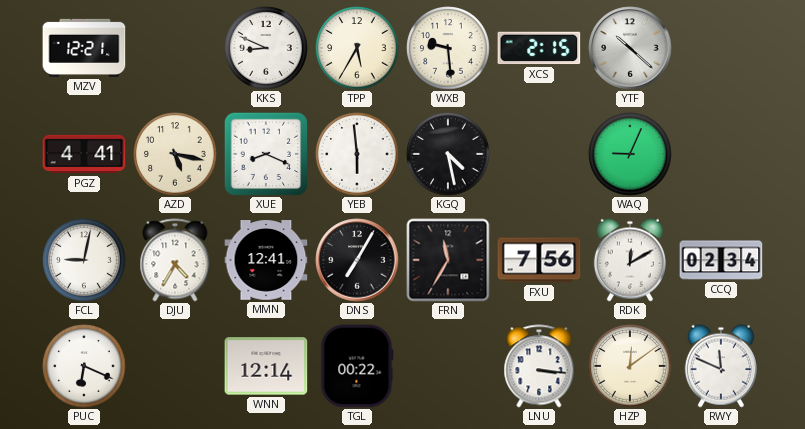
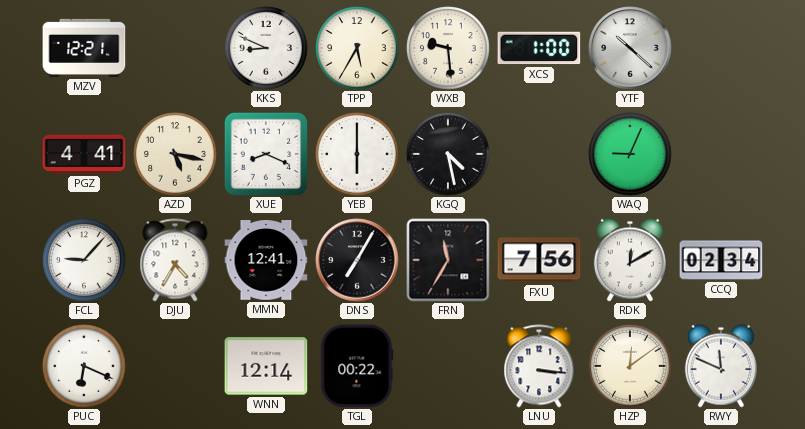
XCS: 2:15 -> 1:00
YEB: 5:59 -> 6:00
FCL: 9:02 -> 9:07
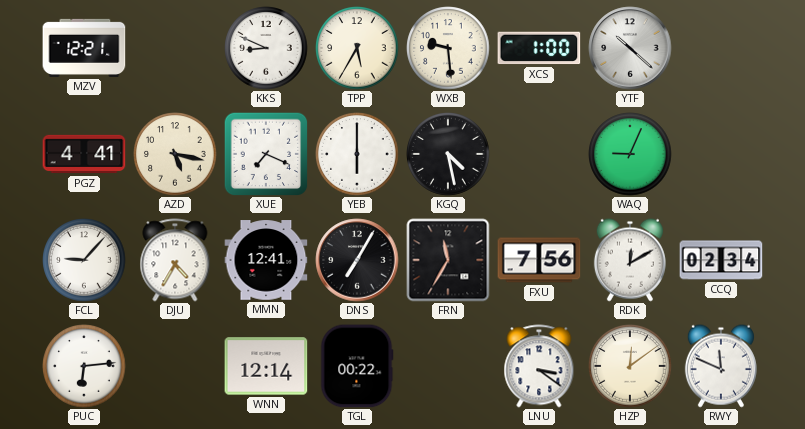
XUE: 8:19 -> 7:19
PUC: 6:19 -> 6:14
LNU: 3:16 -> 3:21
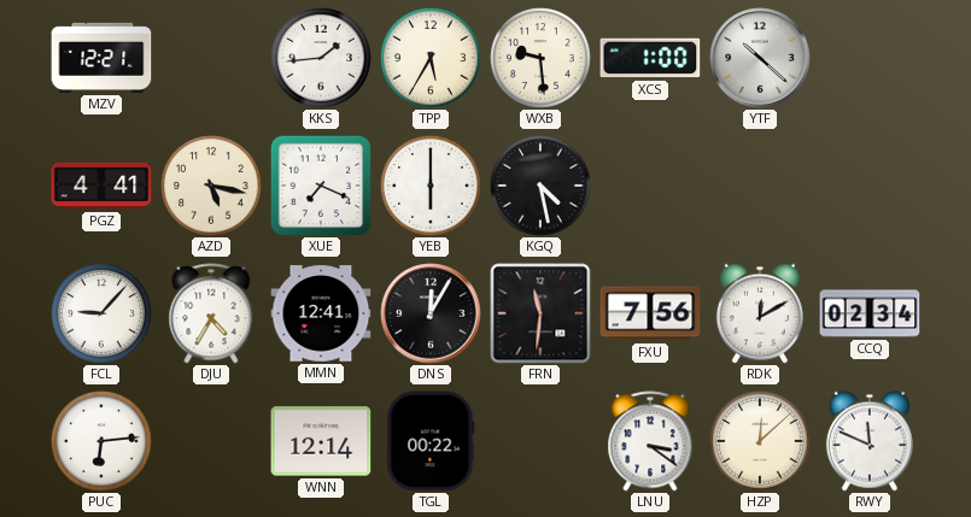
KKS: 8:49 -> 1:44
WAQ: 9:04 -> none
DNS: 7:05 -> 12:05
FRN: 11:35 -> 11:31
HZP: 12:09 -> 12:08
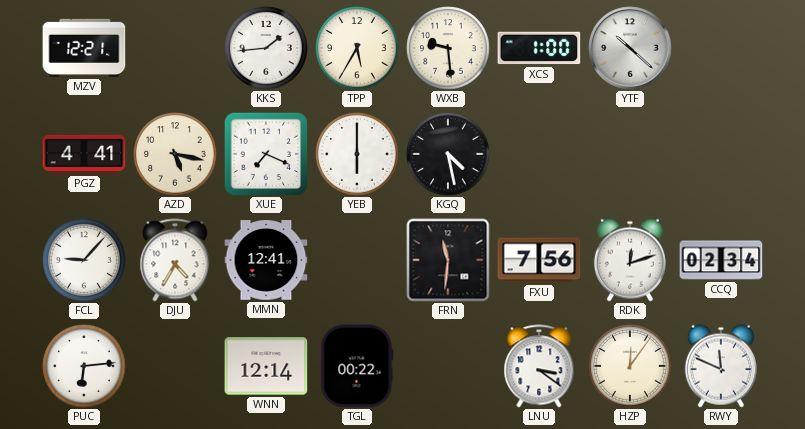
DNS: 12:05 -> none
RDK: 12:10 -> 12:12
HZP: 12:08 -> 12:06
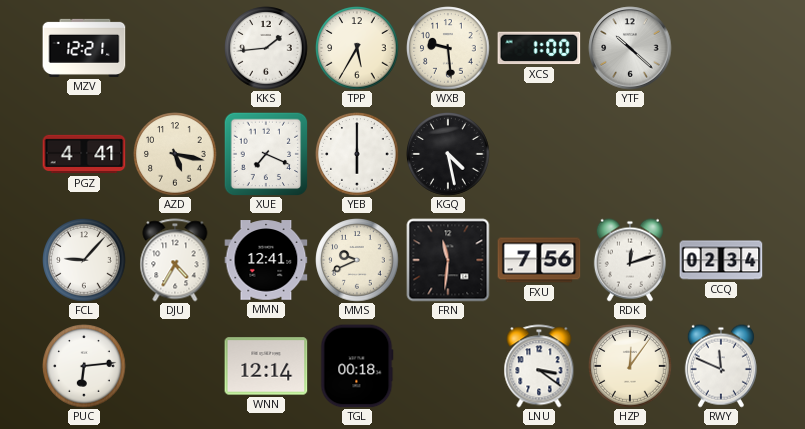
MMS: none -> 9:41
TGL: 00:22 -> 00:18
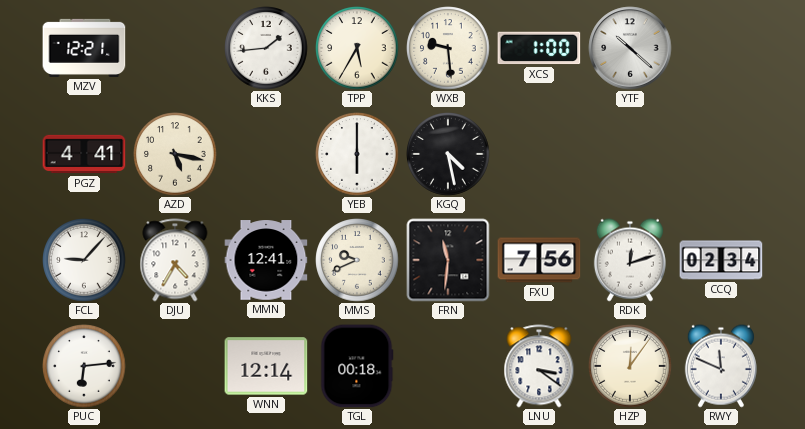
XUE: 7:19 -> none
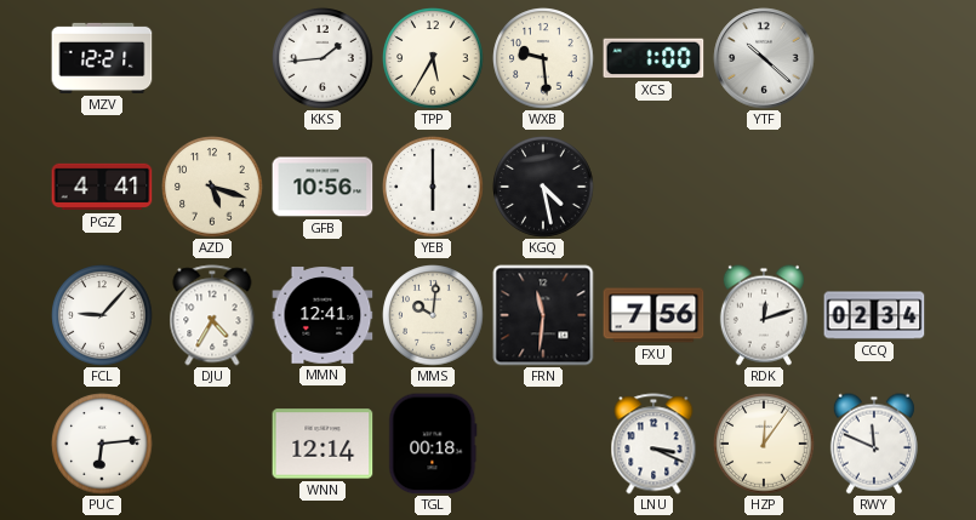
AZD: 5:17 -> 5:18
GFB: none -> 10:56
MMS: 9:41 -> 10:01
LNU: 3:21 -> 3:19
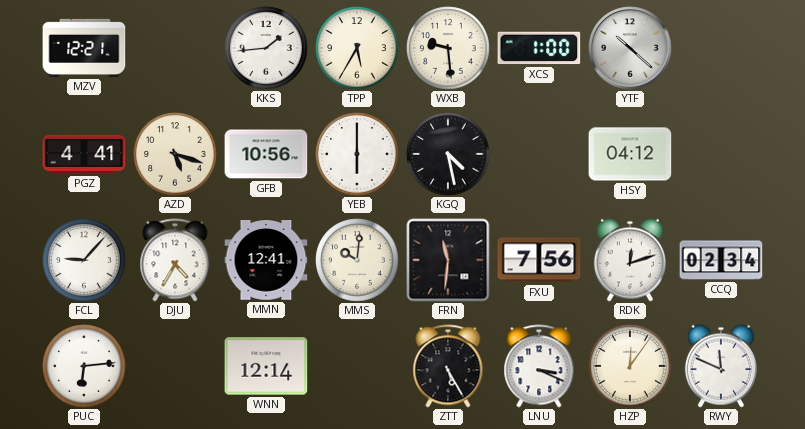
HSY: none -> 04:12
TGL: 00:18 -> none
ZTT: none -> 5:25
